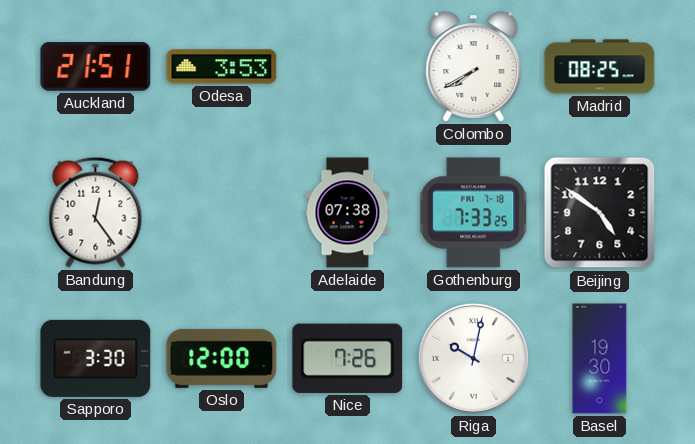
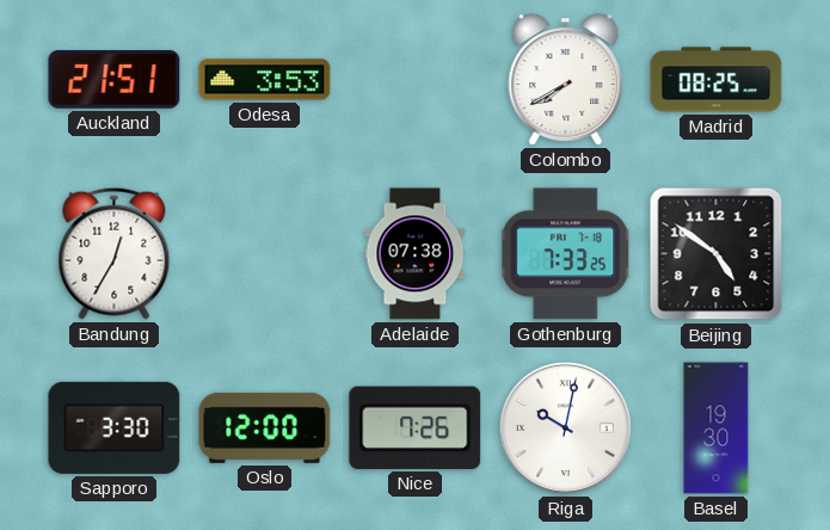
Bandung: 12:24 -> 12:35
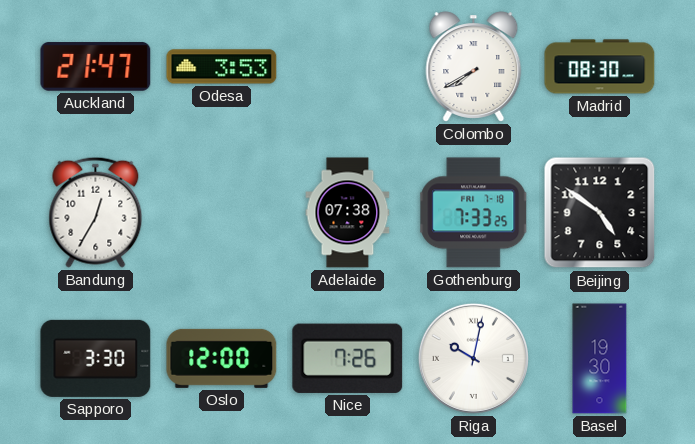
Auckland: 21:51 -> 21:47
Madrid: 08:25 -> 08:30
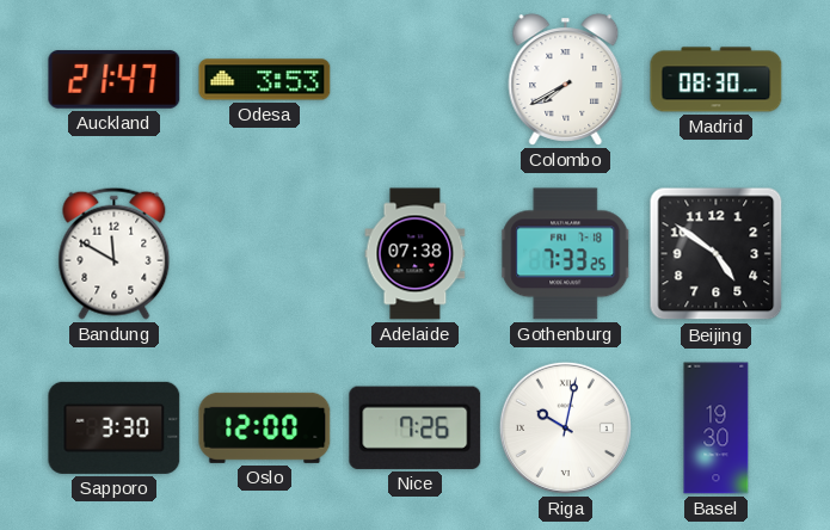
Bandung: 12:35 -> 11:50
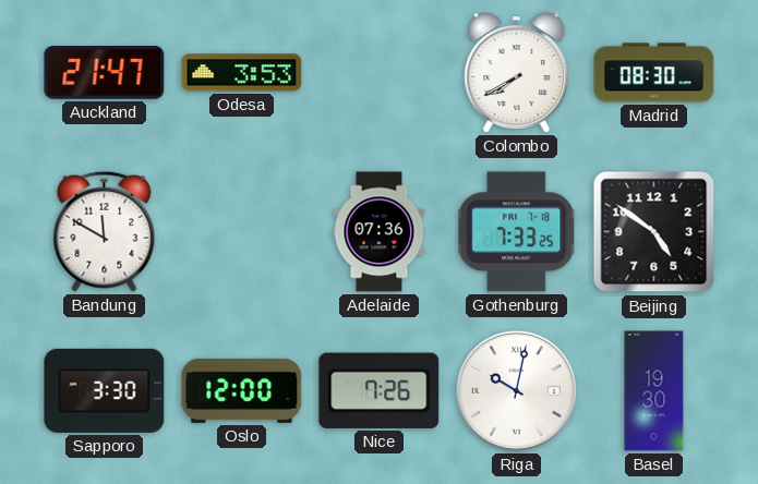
Adelaide: 07:38 -> 07:36
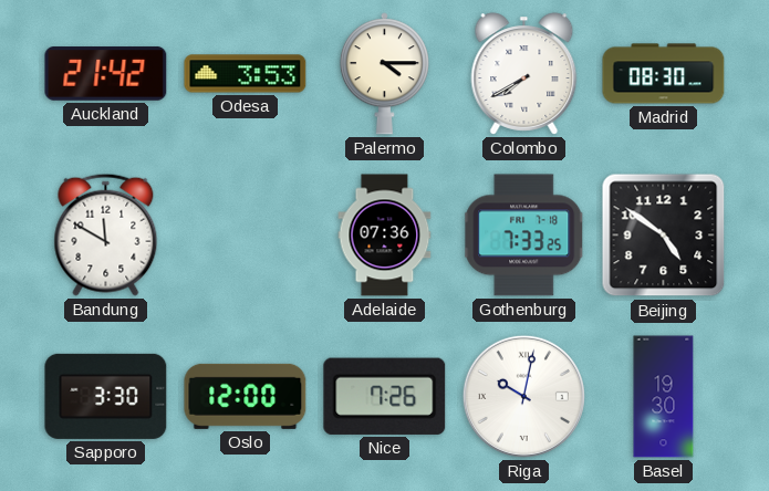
Auckland: 21:47 -> 21:42
Palermo: none -> 4:15
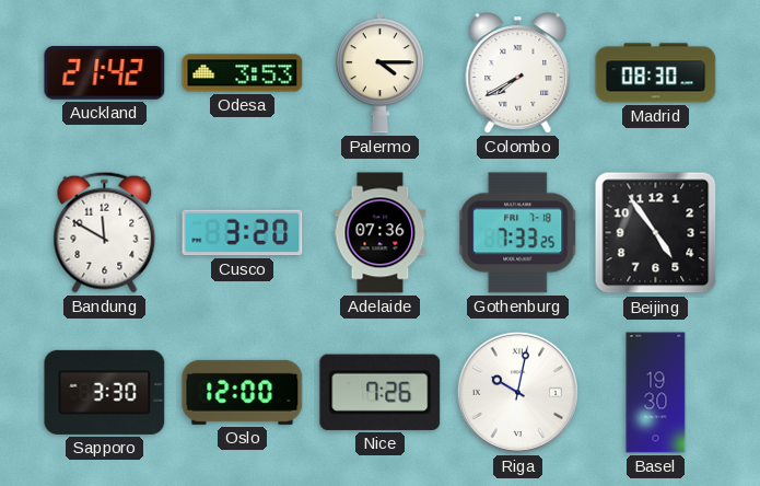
Cusco: none -> 3:20
Beijing: 4:51 -> 4:54
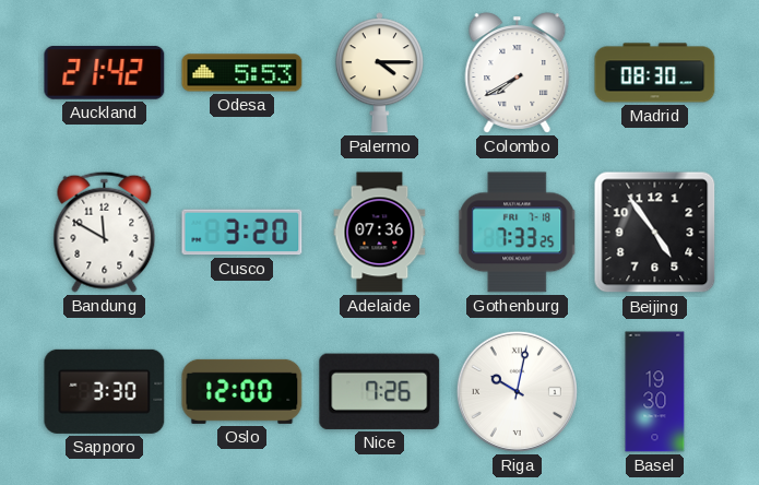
Odesa: 3:53 -> 5:53
